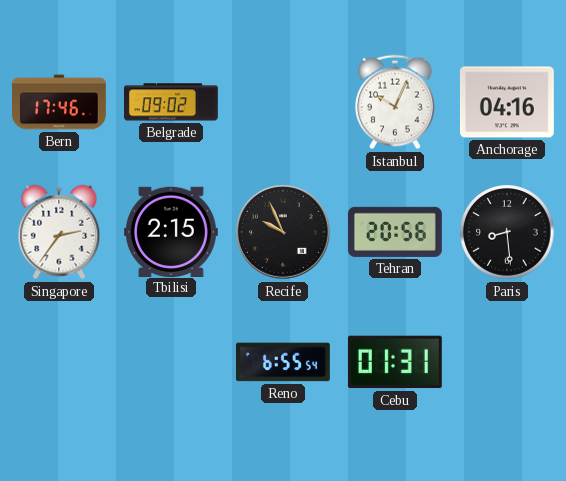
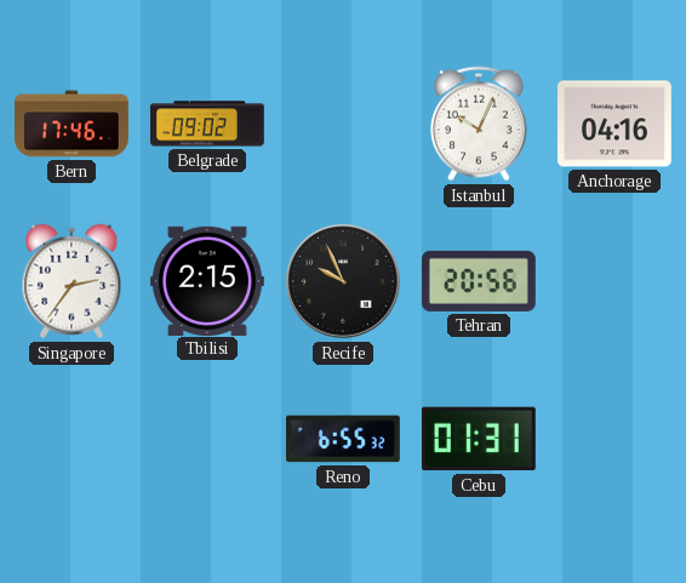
Paris: 8:29 -> none
Reno: 6:55:54 -> 6:55:32
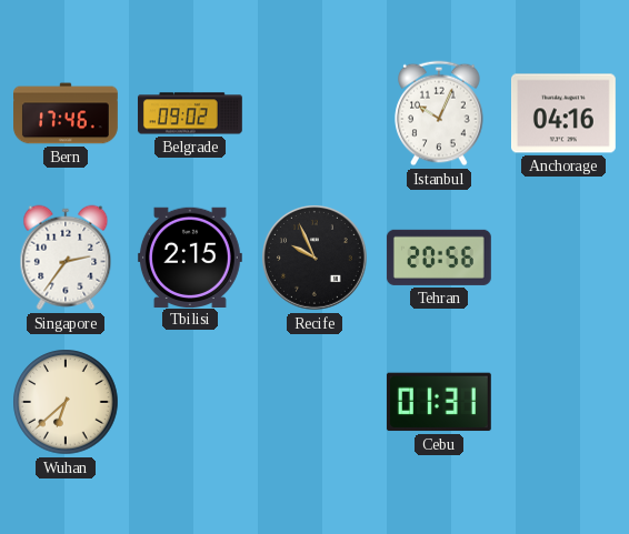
Wuhan: none -> 6:38
Reno: 6:55 -> none
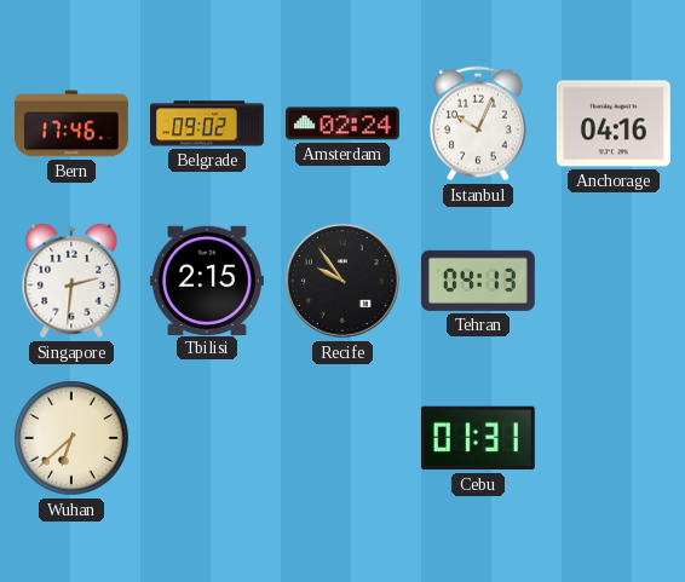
Amsterdam: none -> 02:24
Singapore: 2:36 -> 2:31
Recife: 9:56 -> 9:54
Tehran: 20:56 -> 04:13
